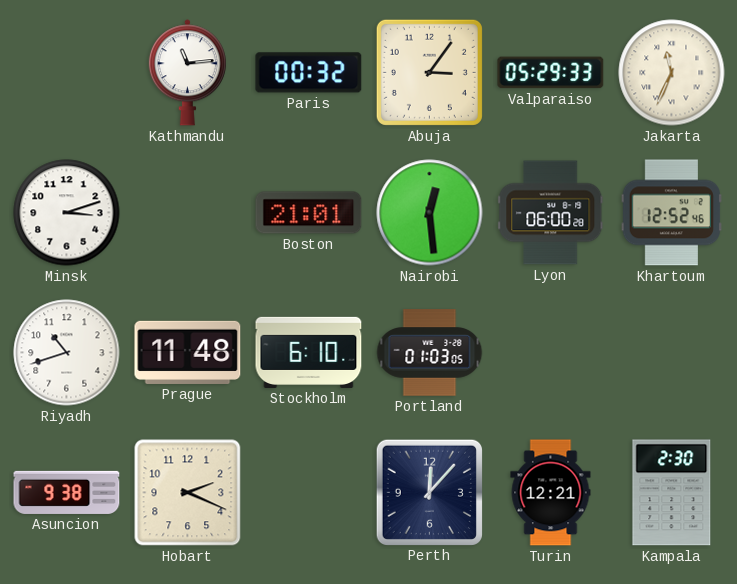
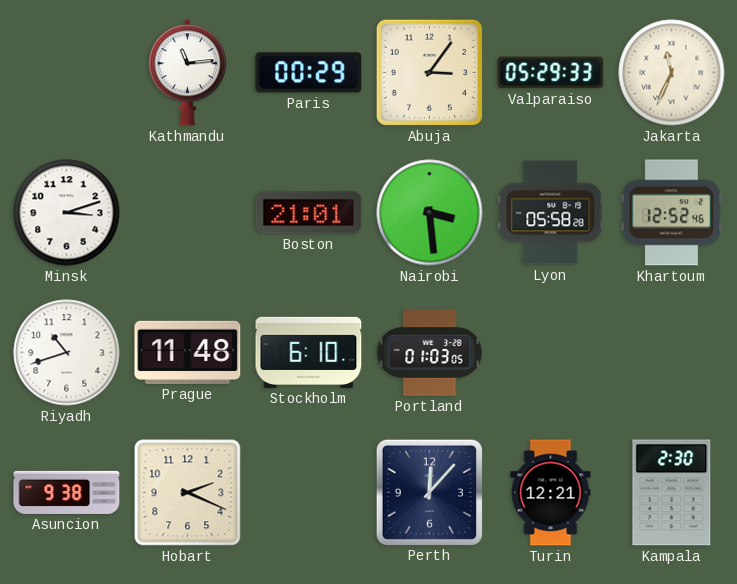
Paris: 00:32 -> 00:29
Nairobi: 12:29 -> 3:29
Lyon: 06:00 -> 05:58
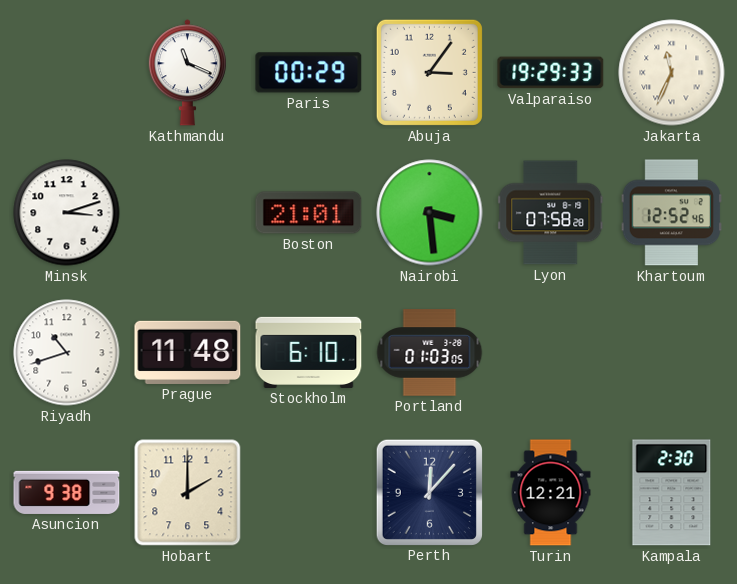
Kathmandu: 11:14 -> 11:19
Valparaiso: 05:29 -> 19:29
Lyon: 05:58 -> 07:58
Hobart: 2:19 -> 2:00
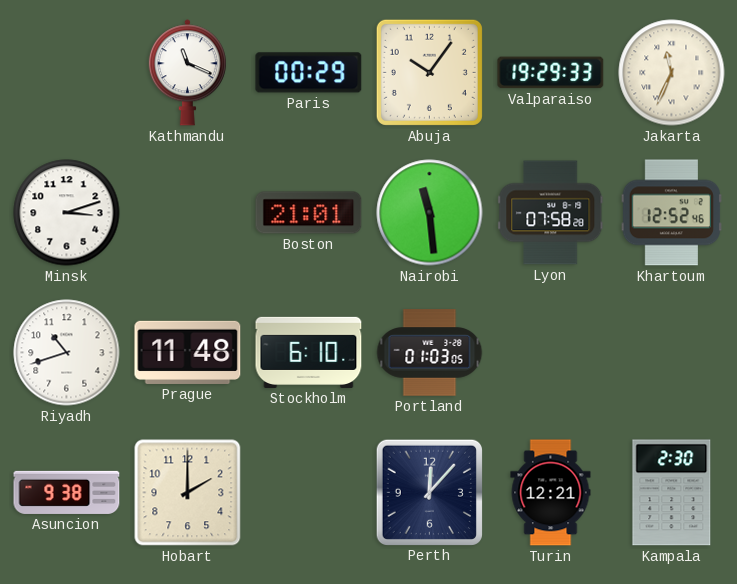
Abuja: 3:06 -> 10:06
Nairobi: 3:29 -> 11:29
